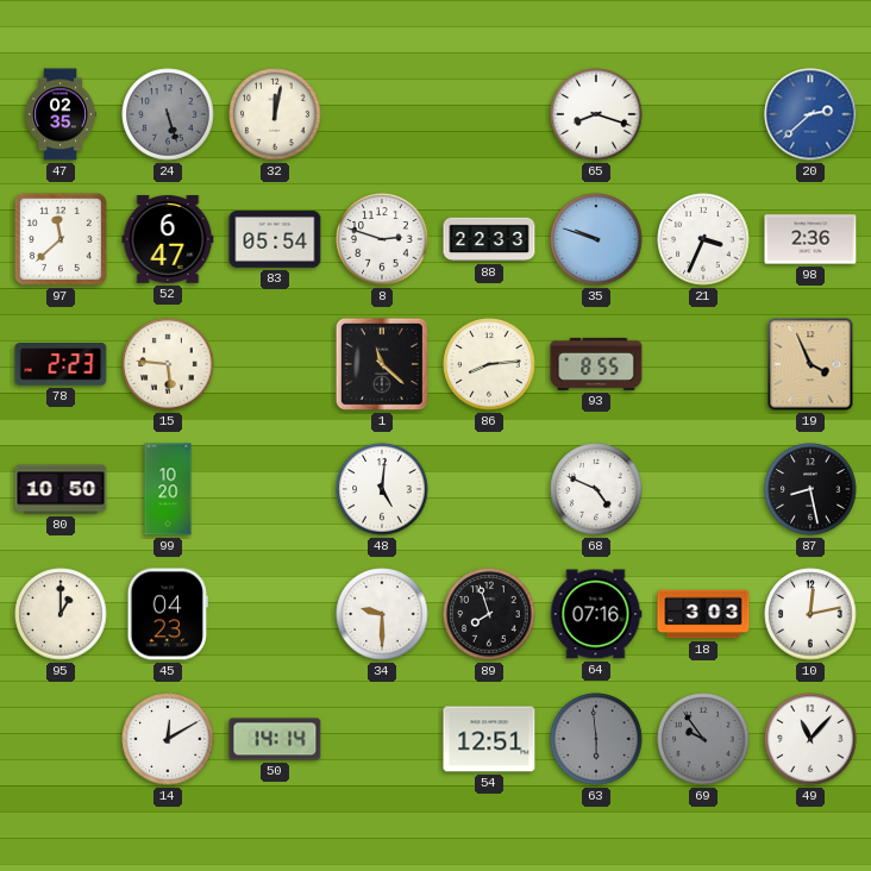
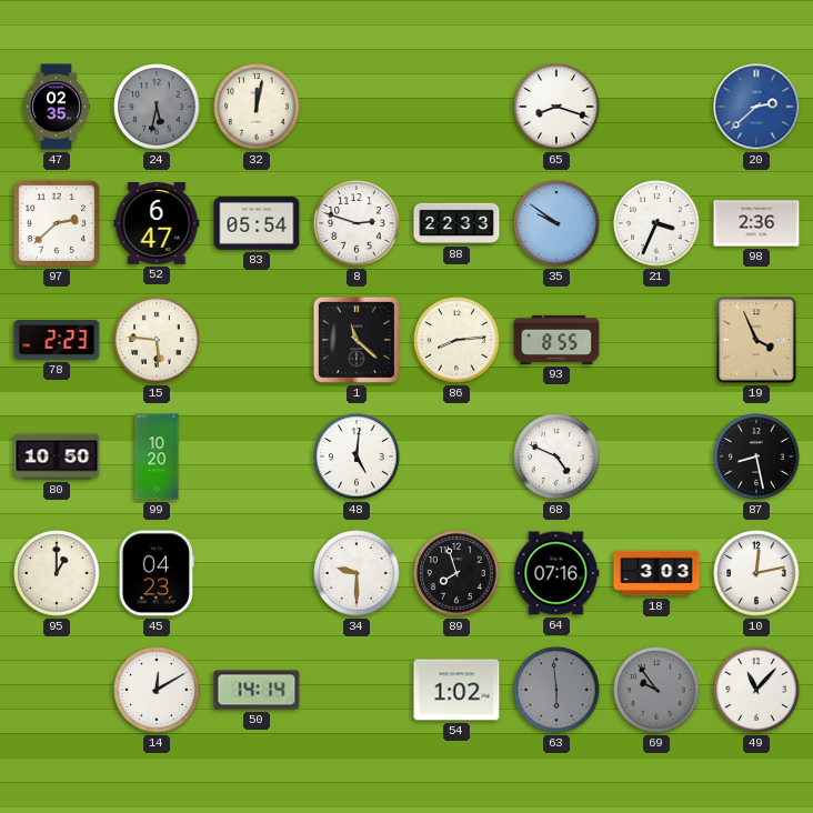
24: 5:27 -> 5:32
97: 11:38 -> 2:38
35: 9:48 -> 9:51
54: 12:51 -> 1:02
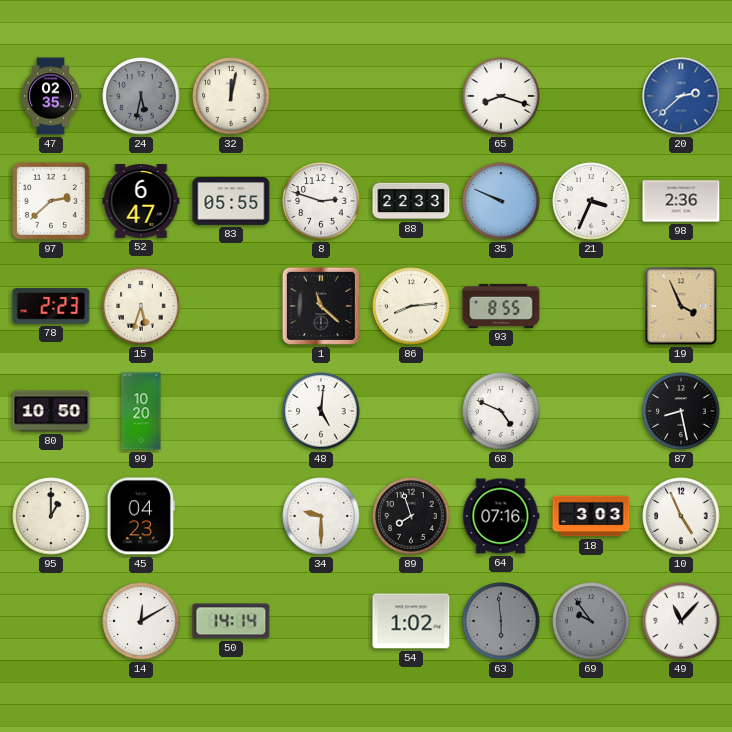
83: 05:54 -> 05:55
35: 9:51 -> 9:49
15: 5:46 -> 5:33
10: 12:13 -> 4:56
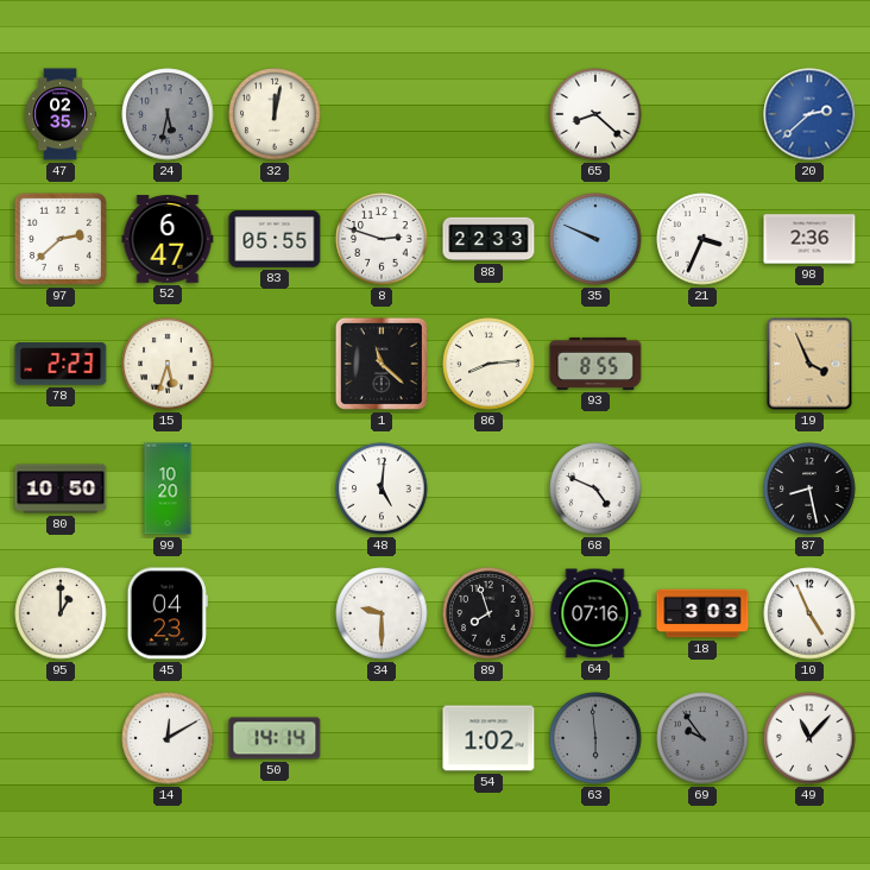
65: 8:18 -> 8:22
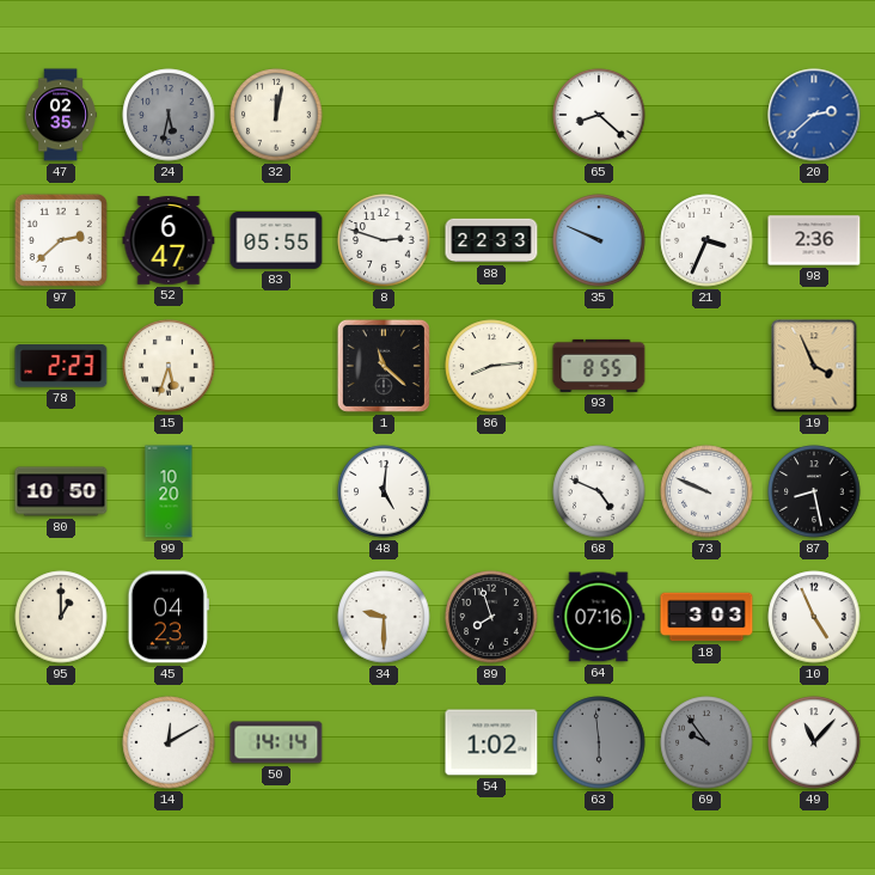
73: none -> 9:49
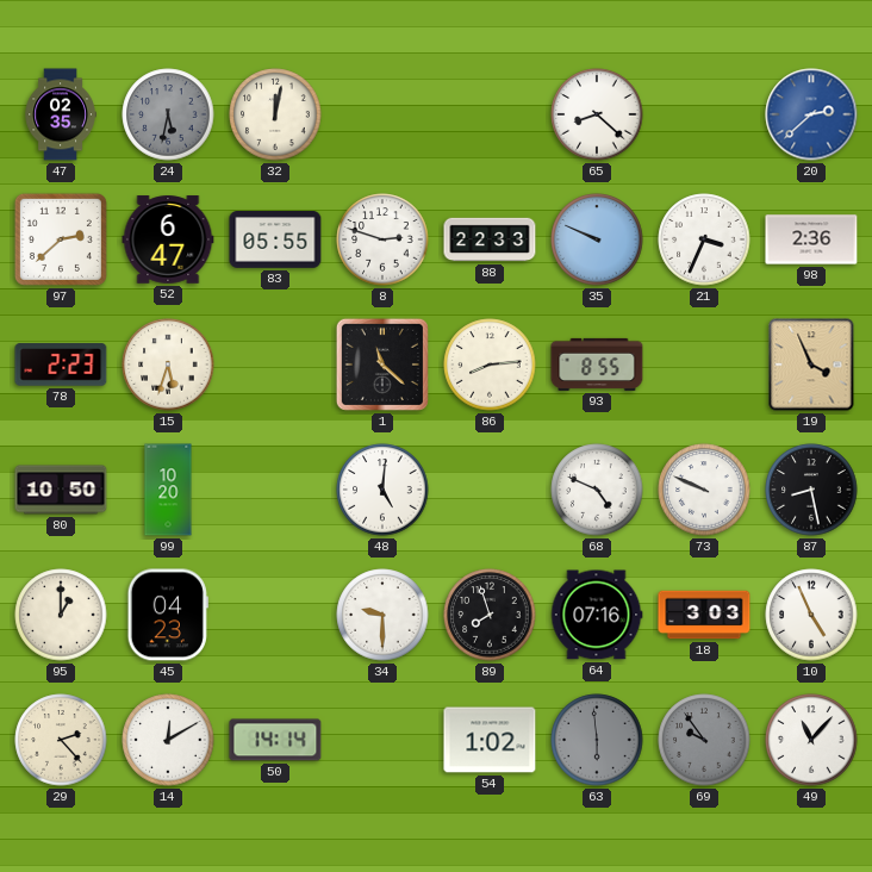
29: none -> 2:23
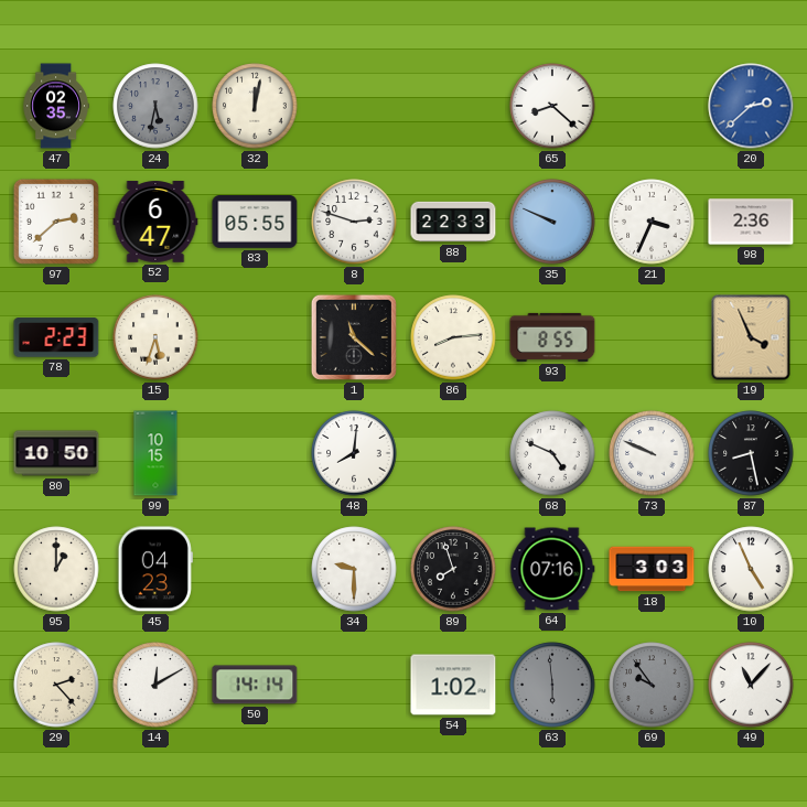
99: 10:20 -> 10:15
48: 5:01 -> 8:01
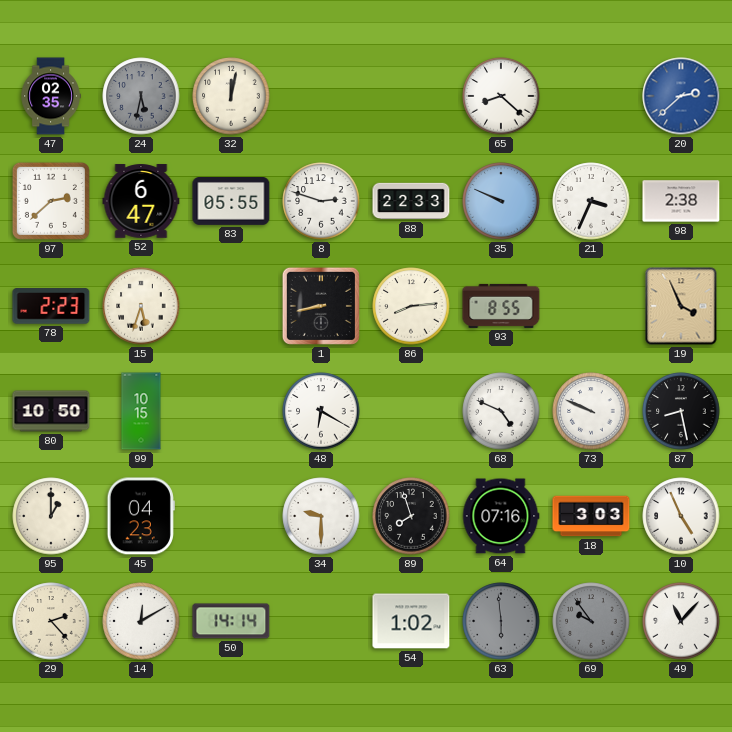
98: 2:36 -> 2:38
1: 11:22 -> 8:43
48: 8:01 -> 6:20
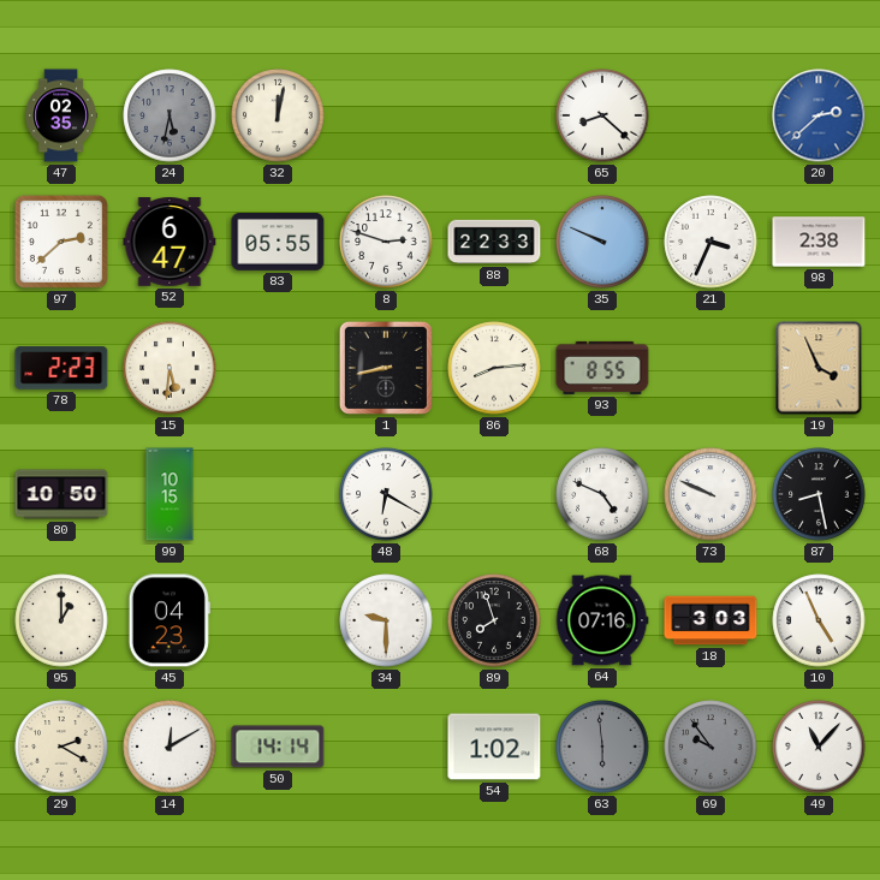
15: 5:33 -> 5:31
29: 2:23 -> 2:20
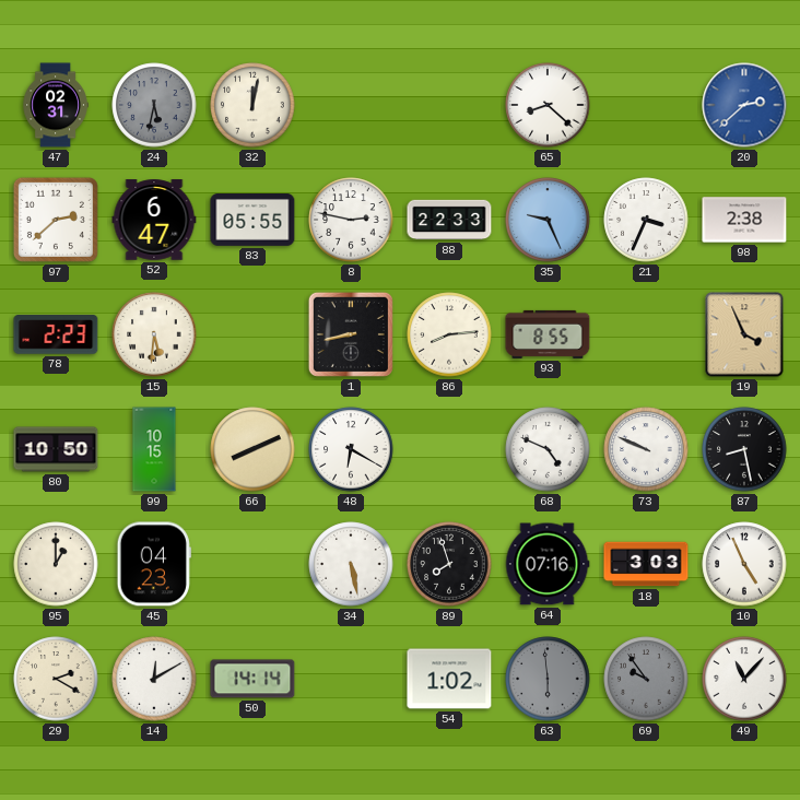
47: 02:35 -> 02:31
8: 2:48 -> 2:47
35: 9:49 -> 9:26
66: none -> 8:11
34: 9:30 -> 5:28
